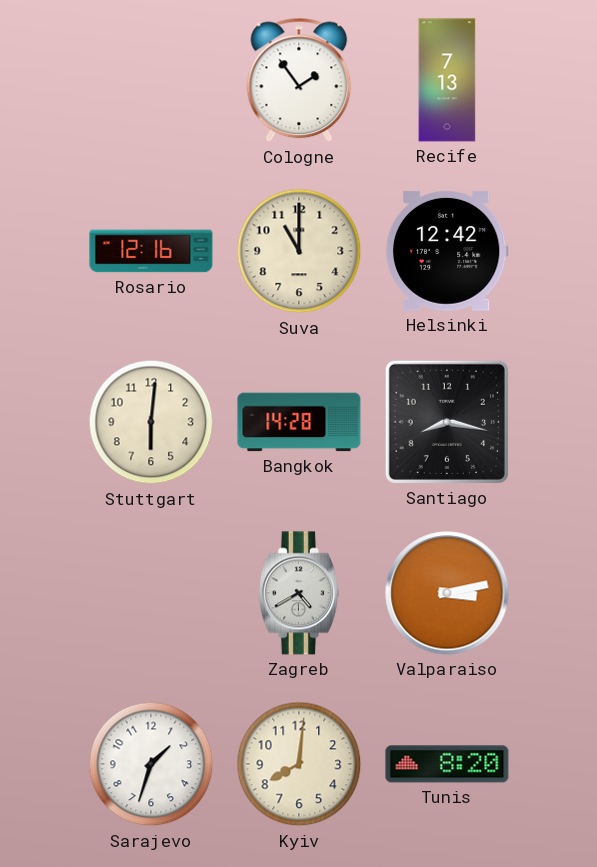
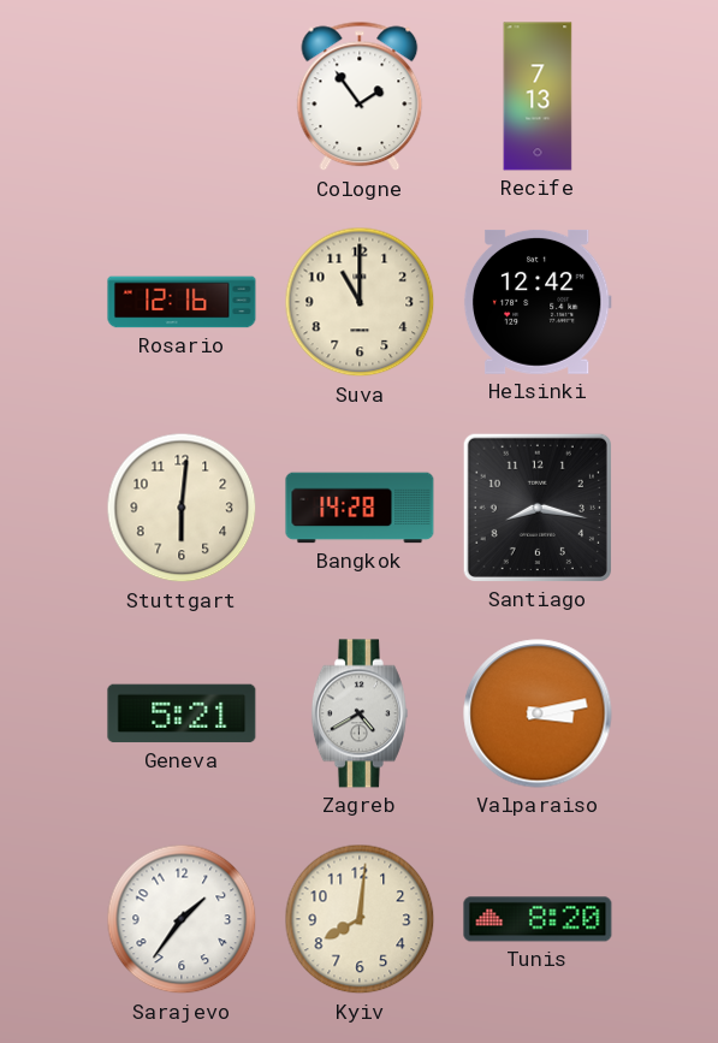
Geneva: none -> 5:21
Sarajevo: 1:33 -> 1:36
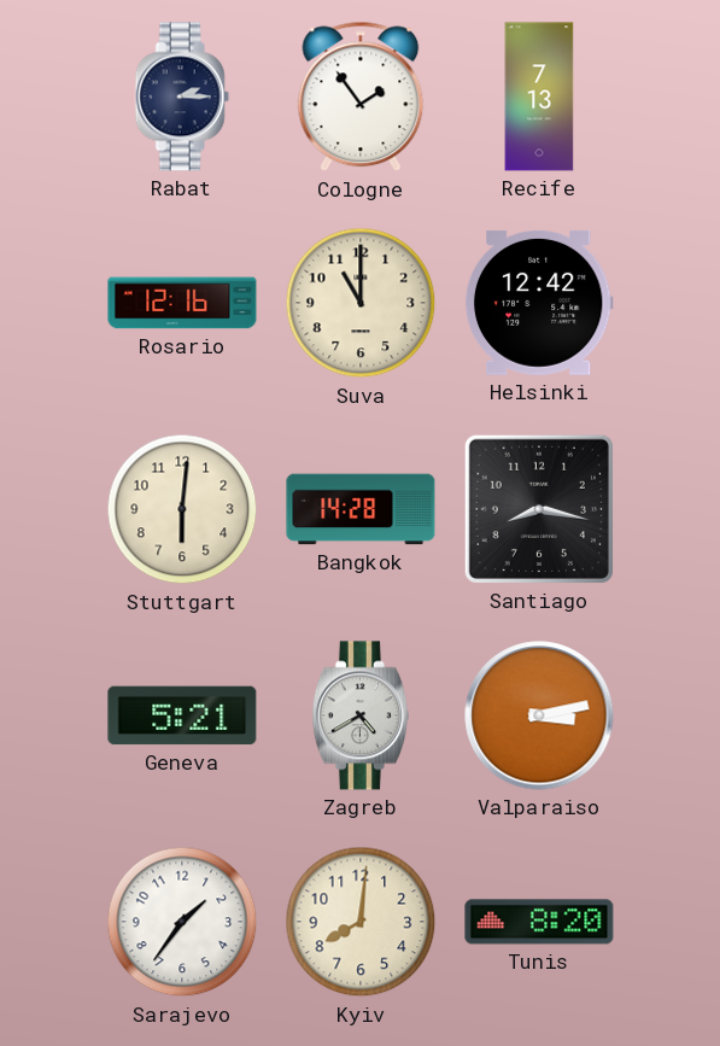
Rabat: none -> 2:15
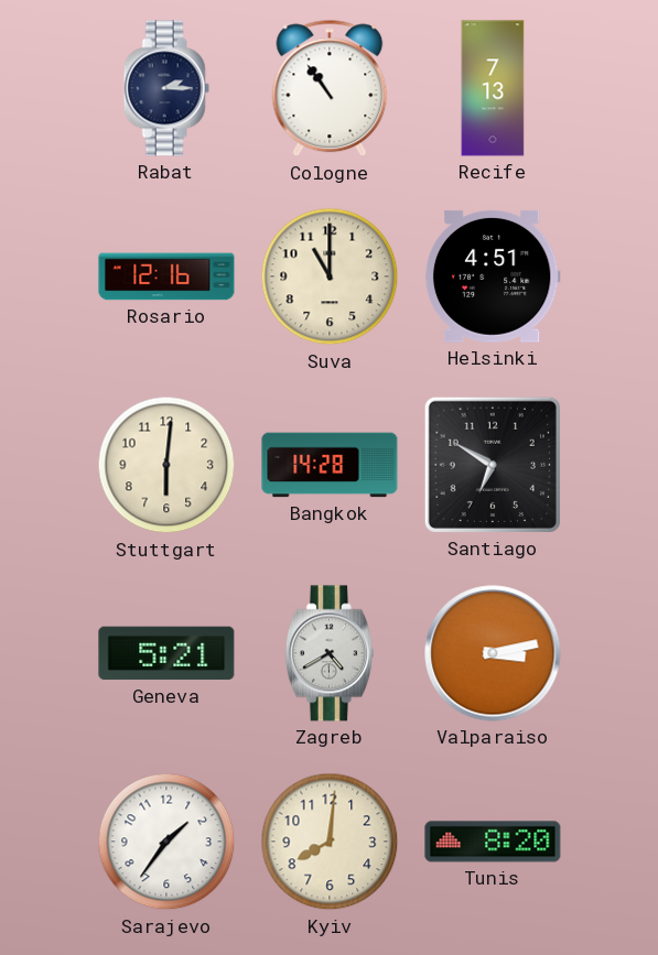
Cologne: 1:54 -> 10:54
Helsinki: 12:42 -> 4:51
Santiago: 8:17 -> 6:50
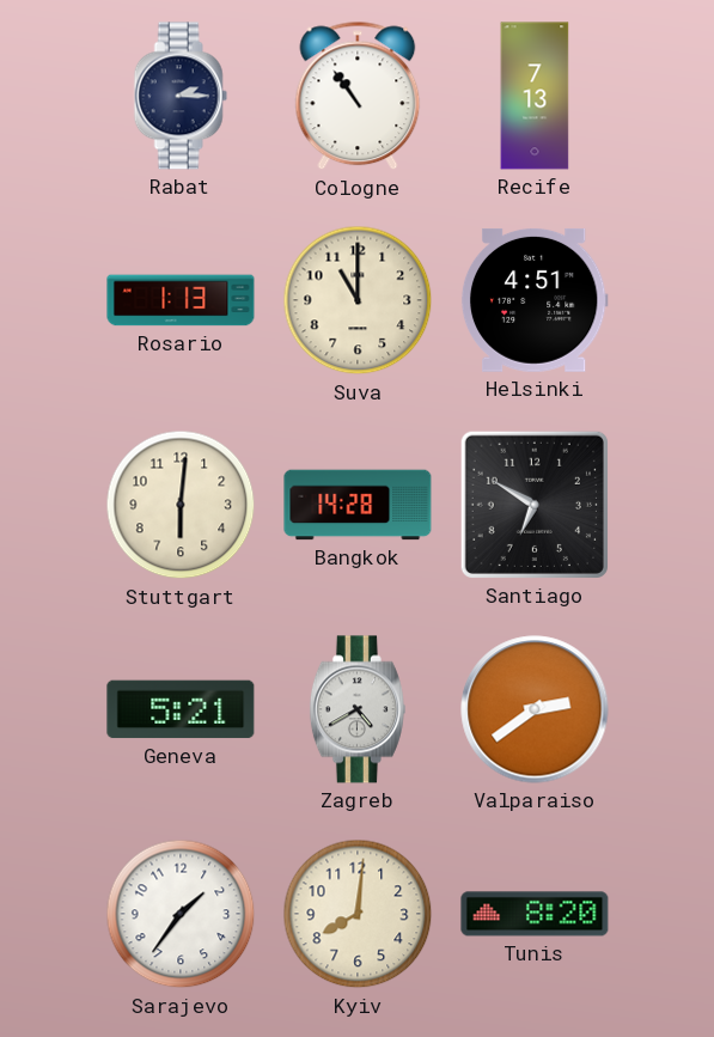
Rosario: 12:16 -> 1:13
Valparaiso: 3:13 -> 2:39
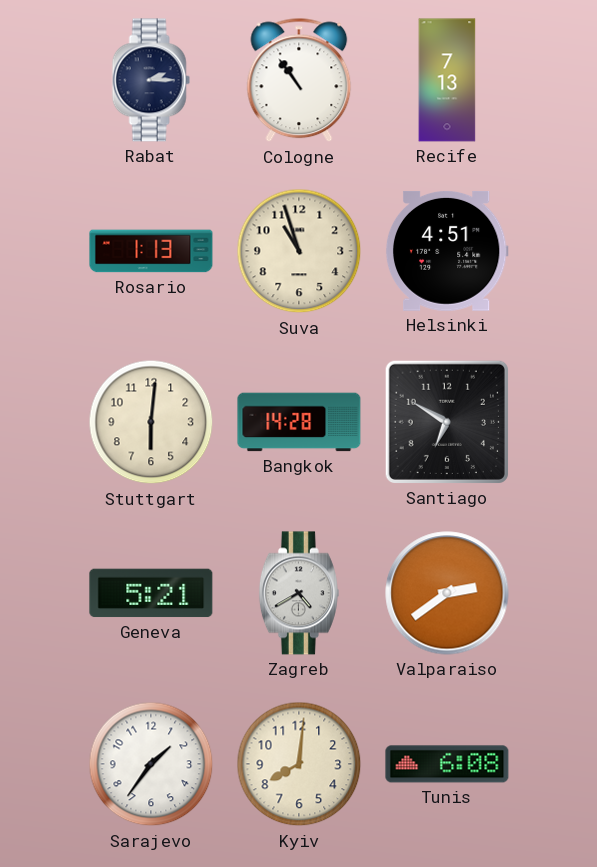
Suva: 11:00 -> 10:57
Tunis: 8:20 -> 6:08
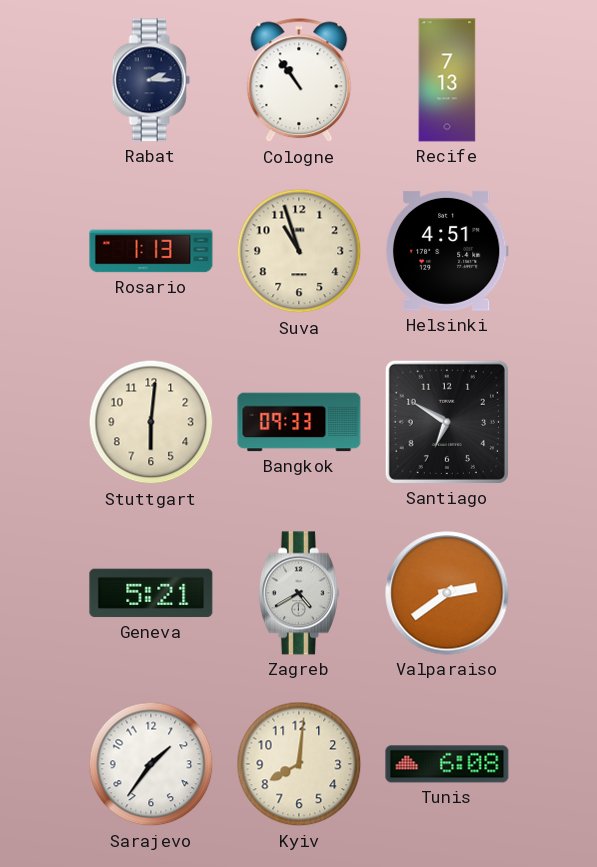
Bangkok: 14:28 -> 09:33
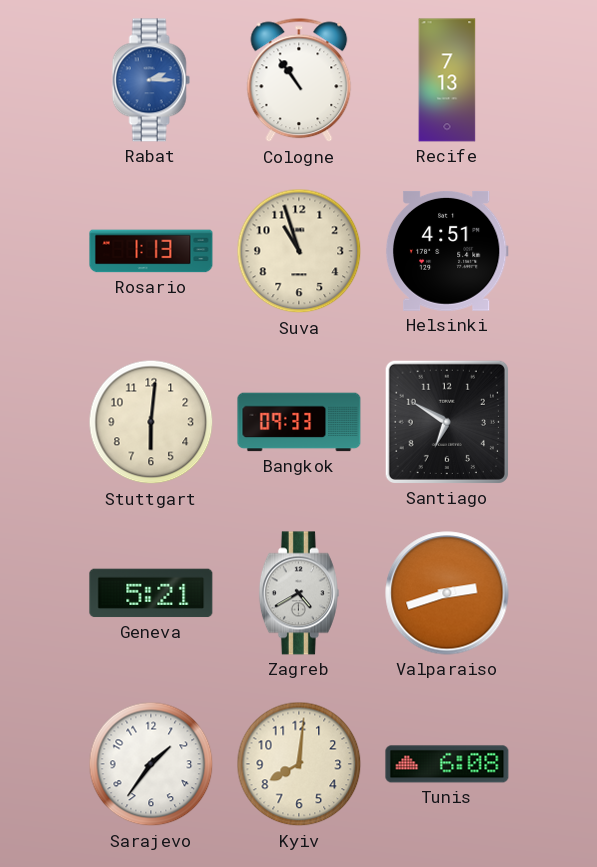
Rabat dial: navy -> blue
Valparaiso: 2:39 -> 2:42
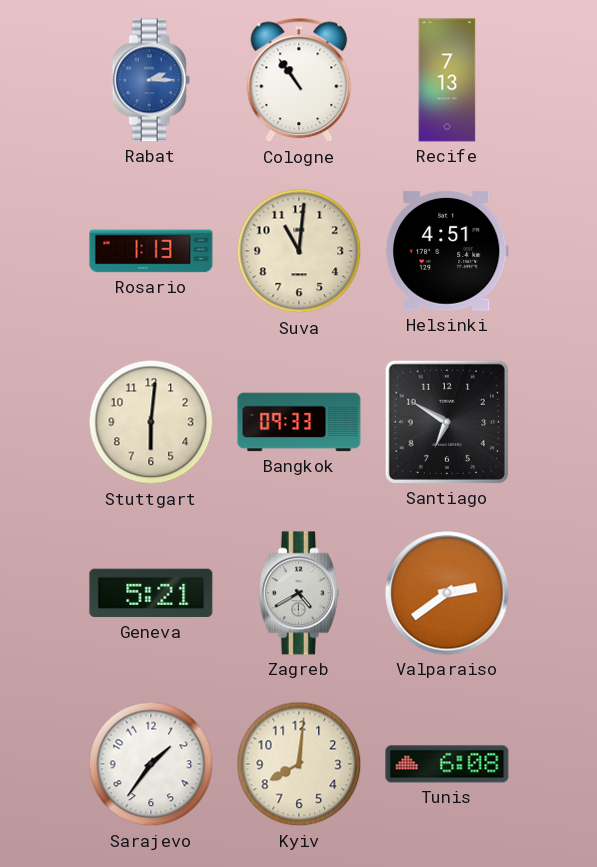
Suva: 10:57 -> 11:01
Valparaiso: 2:42 -> 2:39
